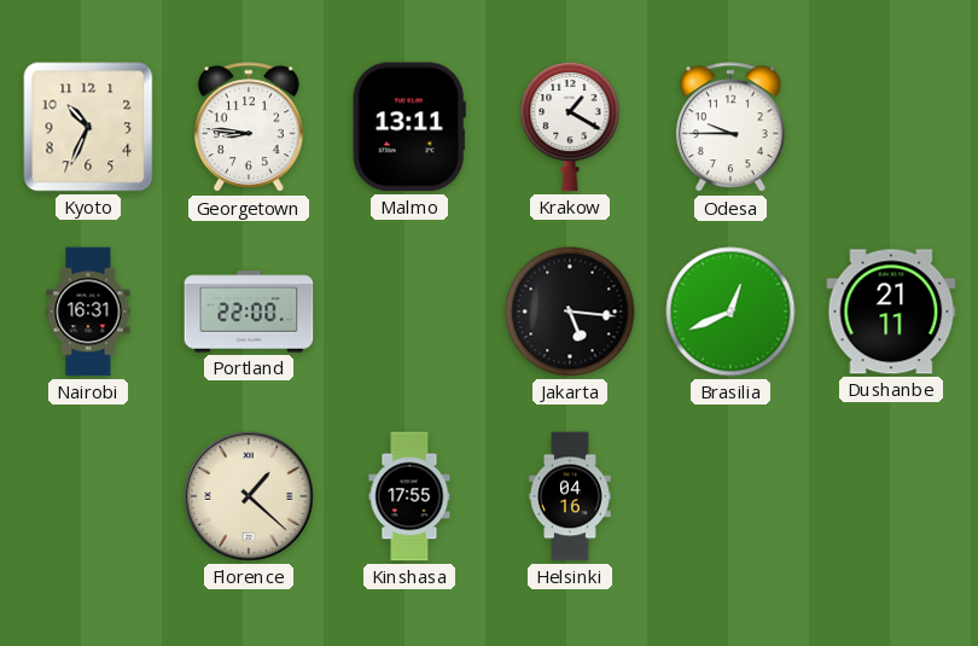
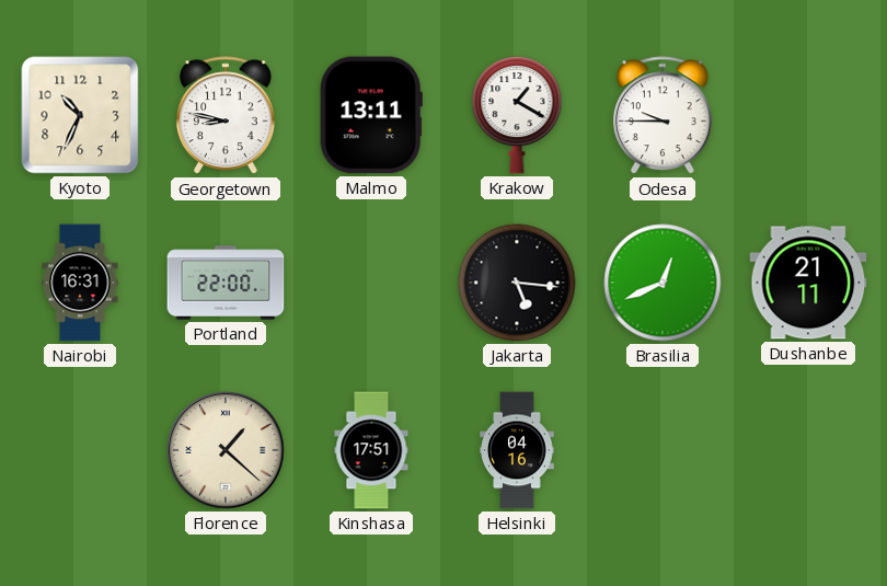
Georgetown: 8:46 -> 8:47
Kinshasa: 17:55 -> 17:51
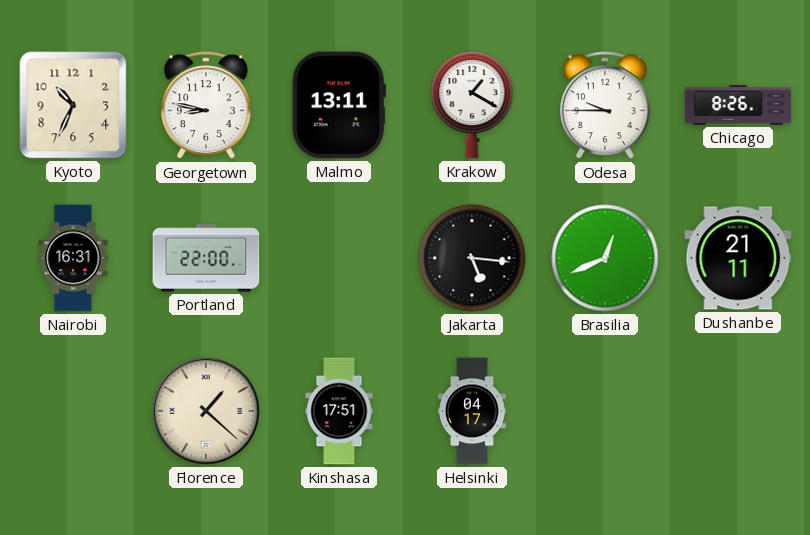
Chicago: none -> 8:26
Helsinki: 04:16 -> 04:17
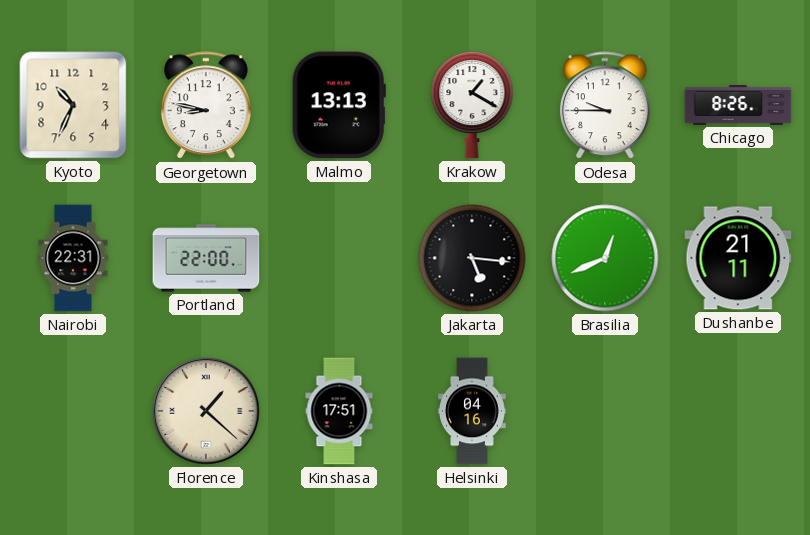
Malmo: 13:11 -> 13:13
Nairobi: 16:31 -> 22:31
Helsinki: 04:17 -> 04:16
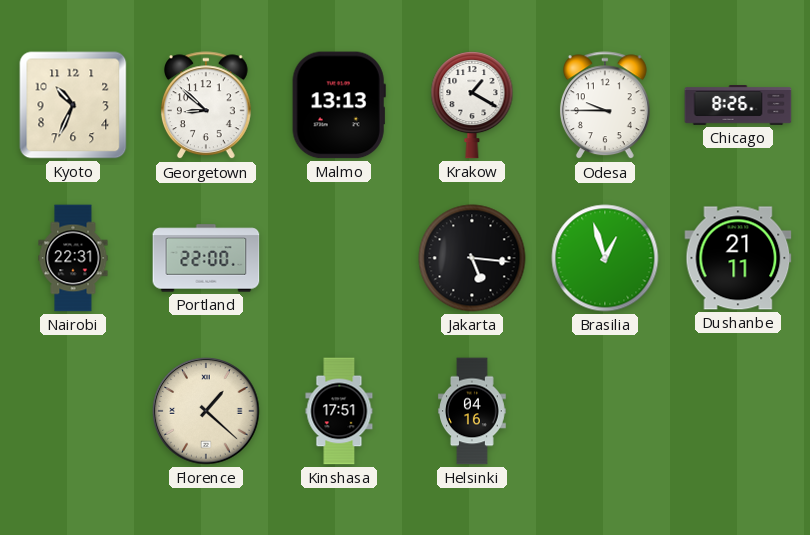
Georgetown: 8:47 -> 8:52
Brasilia: 12:41 -> 12:57
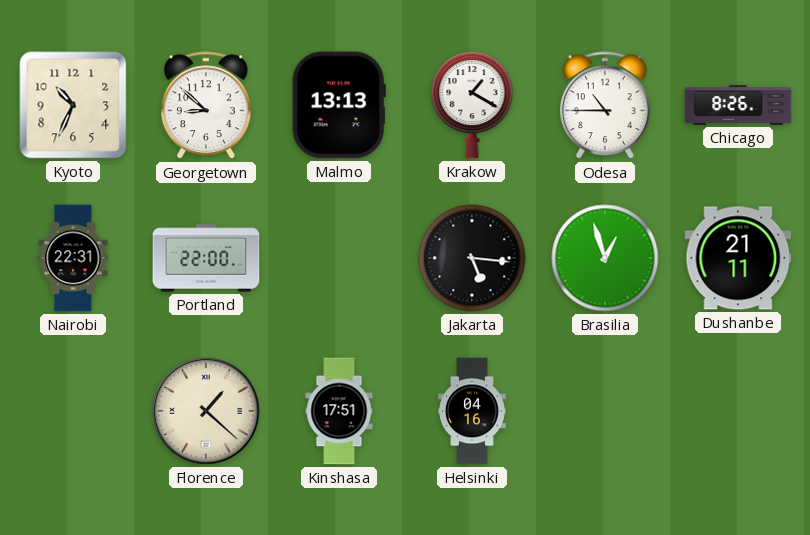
Odesa: 9:45 -> 10:45
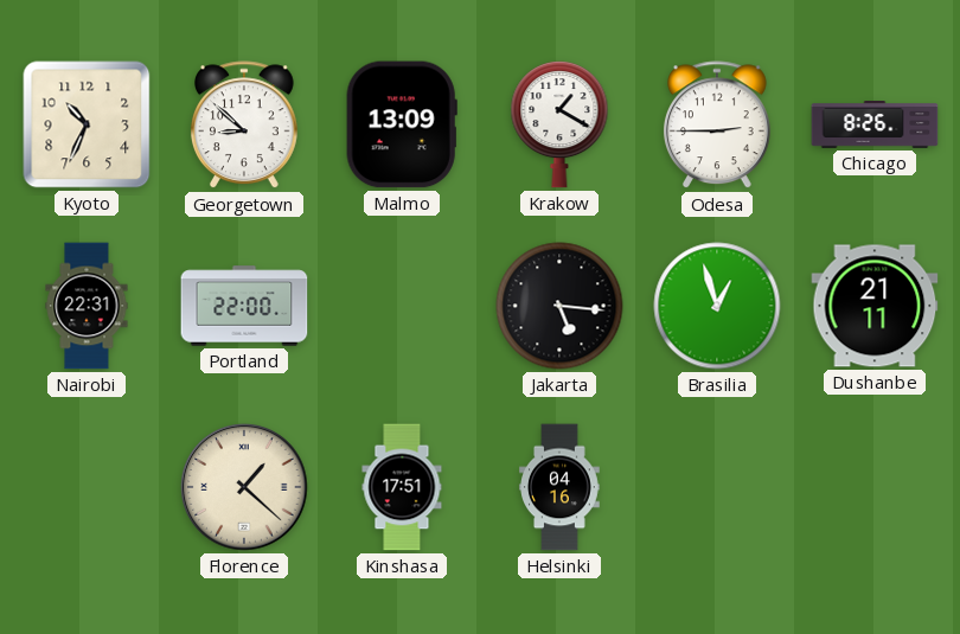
Malmo: 13:13 -> 13:09
Odesa: 10:45 -> 2:45
